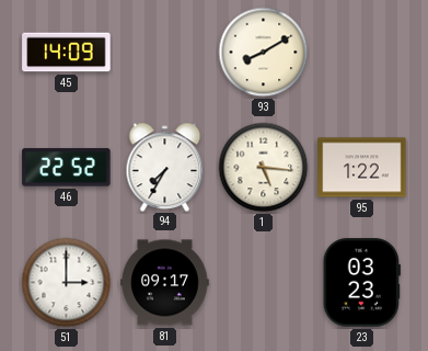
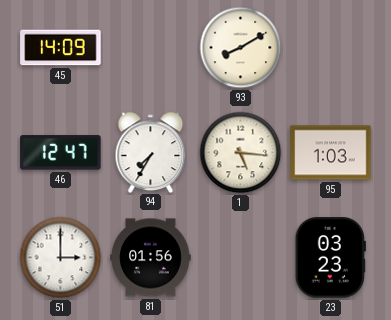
46: 22:52 -> 12:47
95: 1:22 -> 1:03
81: 09:17 -> 01:56
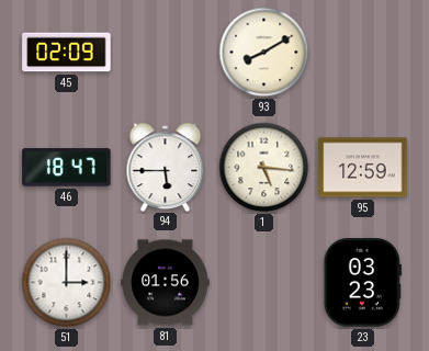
45: 14:09 -> 02:09
46: 12:47 -> 18:47
94: 7:35 -> 5:45
95: 1:03 -> 12:59
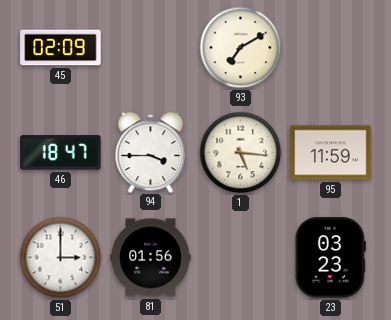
93: 8:10 -> 7:10
94: 5:45 -> 3:45
95: 12:59 -> 11:59
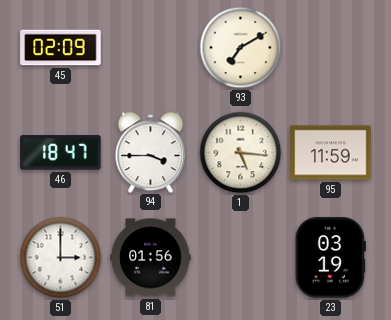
23: 03:23 -> 03:19
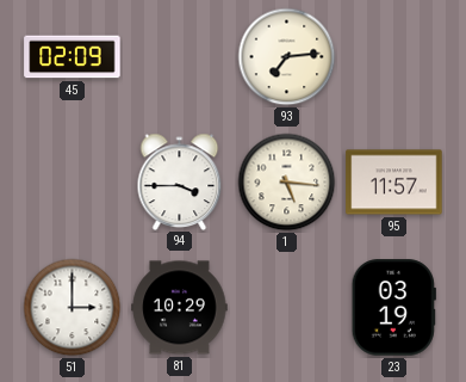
93: 7:10 -> 7:14
46: 18:47 -> none
95: 11:59 -> 11:57
81: 01:56 -> 10:29
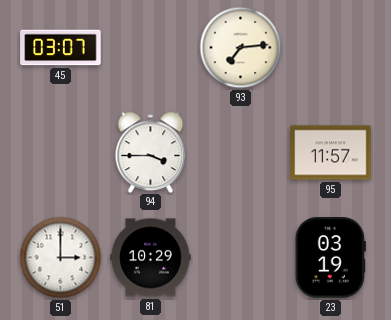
45: 02:09 -> 03:07
1: 5:16 -> none
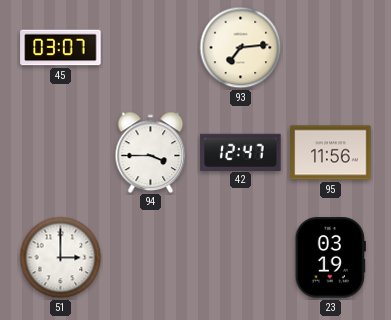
42: none -> 12:47
95: 11:57 -> 11:56
81: 10:29 -> none
